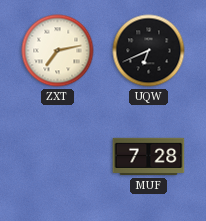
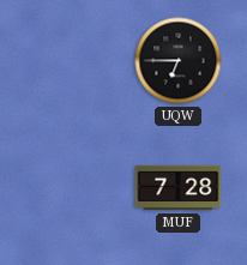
ZXT: 7:13 -> none
UQW: 6:41 -> 6:45
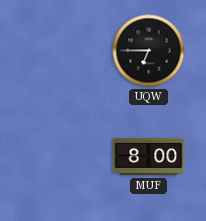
MUF: 7:28 -> 8:00
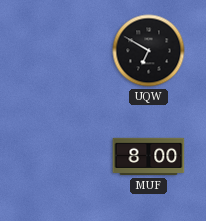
UQW: 6:45 -> 6:50
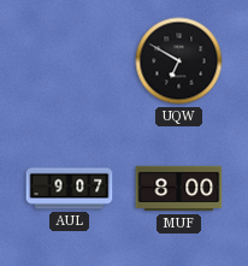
AUL: none -> 9:07
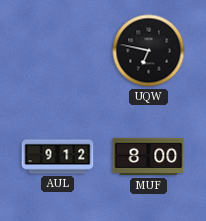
UQW: 6:50 -> 6:47
AUL: 9:07 -> 9:12
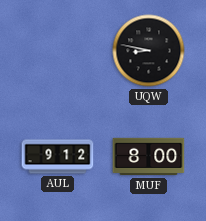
UQW: 6:47 -> 8:47
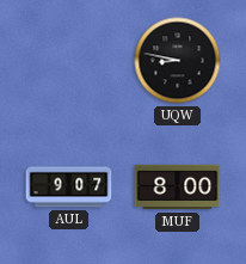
AUL: 9:12 -> 9:07
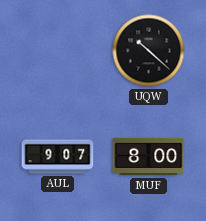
UQW: 8:47 -> 10:22
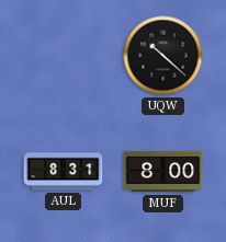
AUL: 9:07 -> 8:31
